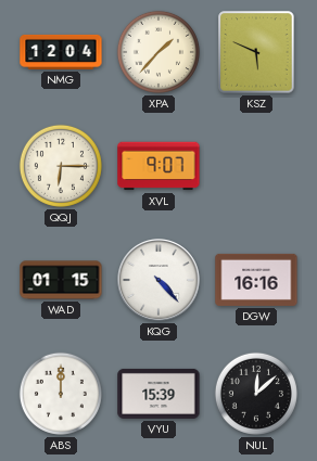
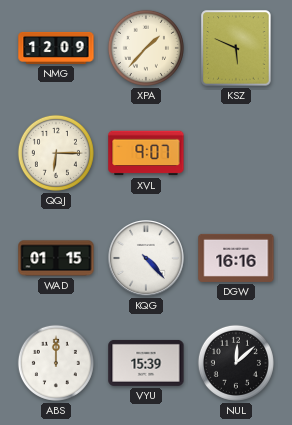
NMG: 12:04 -> 12:09
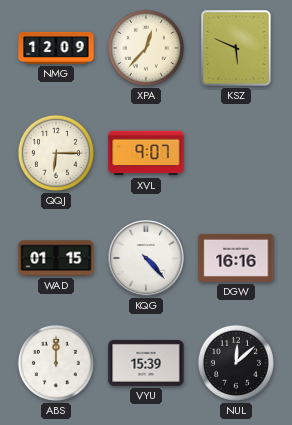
XPA: 1:37 -> 12:37
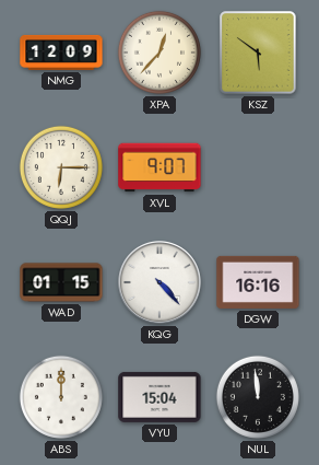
KSZ: 5:49 -> 5:51
VYU: 15:39 -> 15:04
NUL: 12:08 -> 11:59
